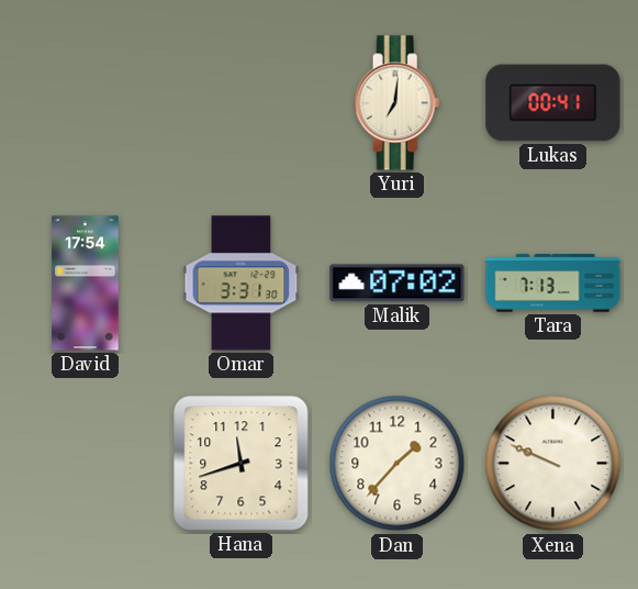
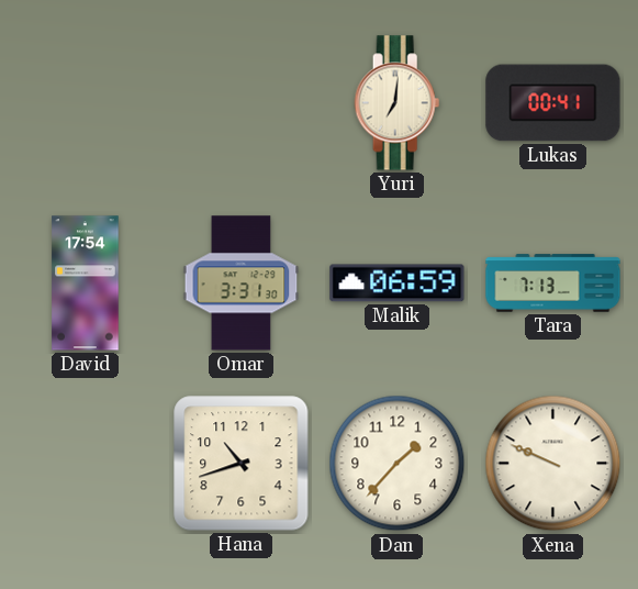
Malik: 07:02 -> 06:59
Hana: 11:42 -> 10:42
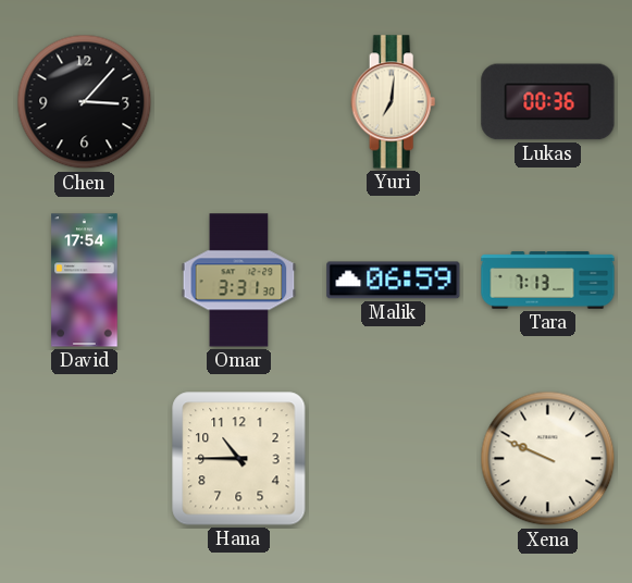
Chen: none -> 3:07
Lukas: 00:41 -> 00:36
Hana: 10:42 -> 10:45
Dan: 1:37 -> none
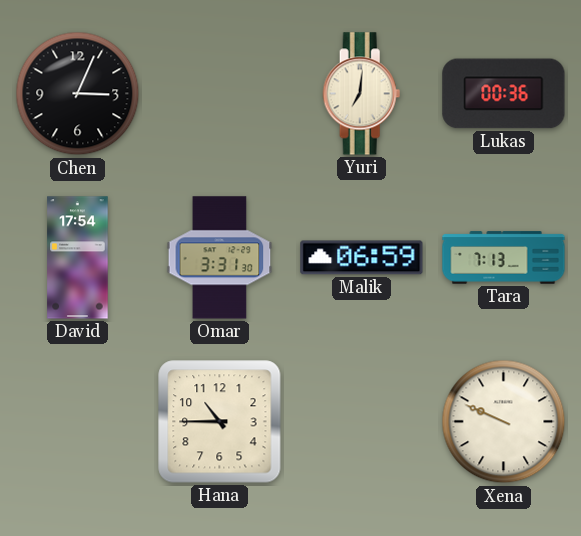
Chen: 3:07 -> 3:04
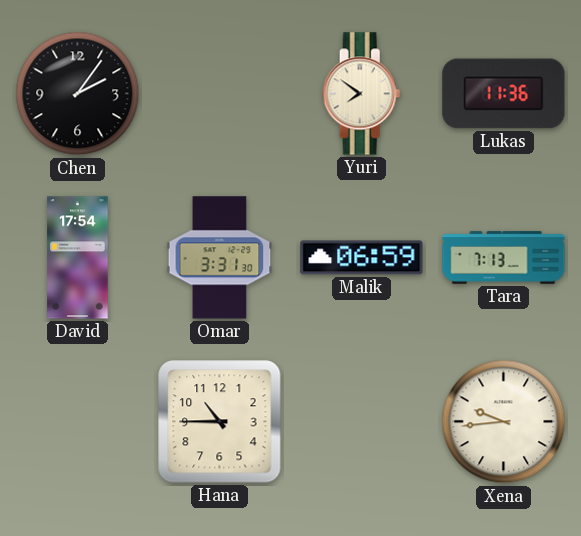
Chen: 3:04 -> 2:06
Yuri: 7:01 -> 7:51
Lukas: 00:36 -> 11:36
Xena: 9:49 -> 9:44
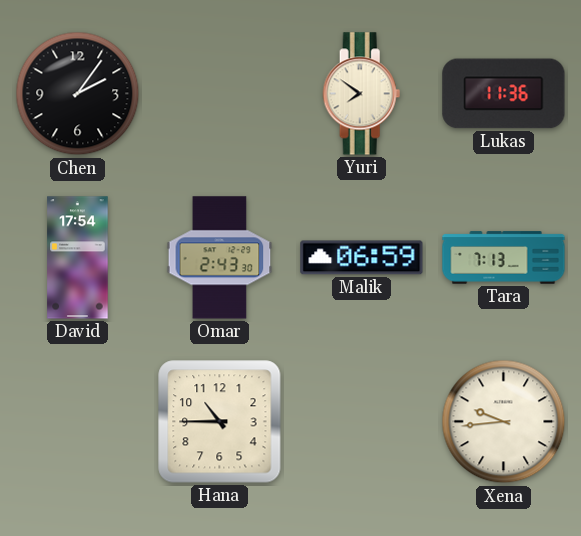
Omar: 3:31 -> 2:43
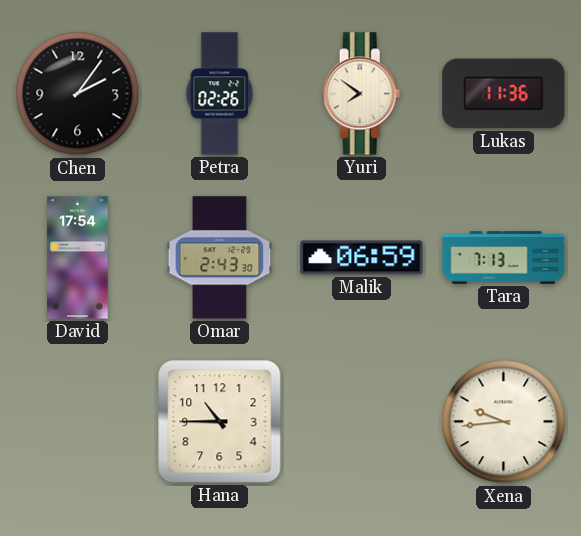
Petra: none -> 02:26
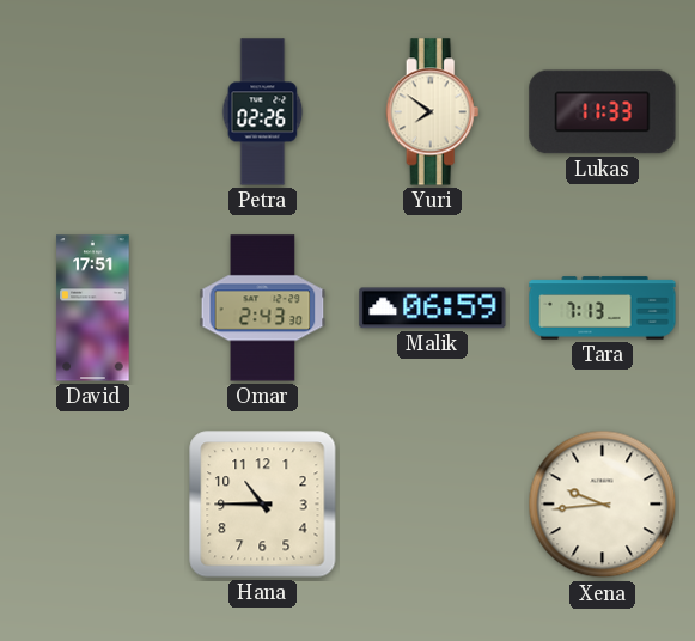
Chen: 2:06 -> none
Lukas: 11:36 -> 11:33
David: 17:54 -> 17:51
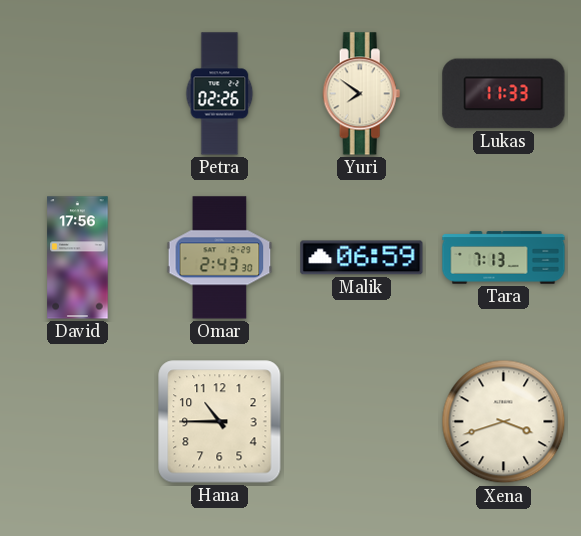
David: 17:51 -> 17:56
Xena: 9:44 -> 3:42
